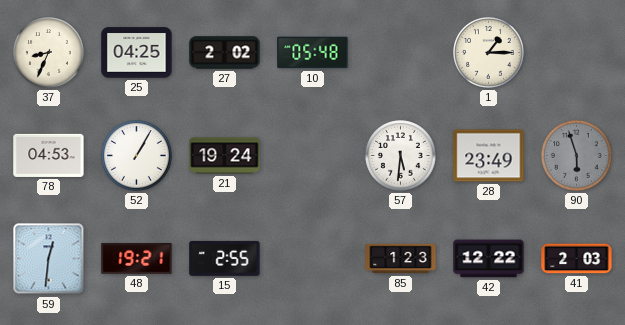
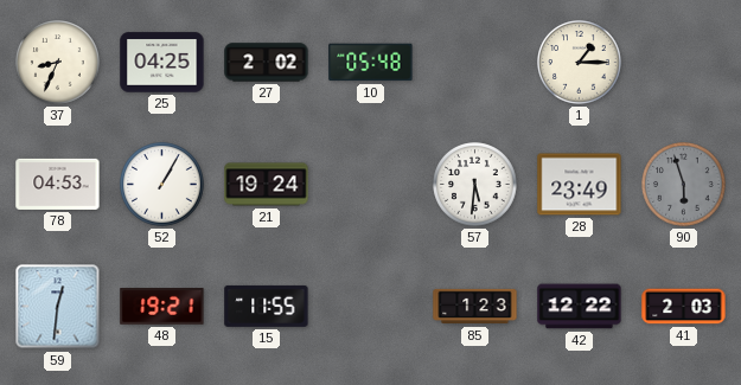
15: 2:55 -> 11:55
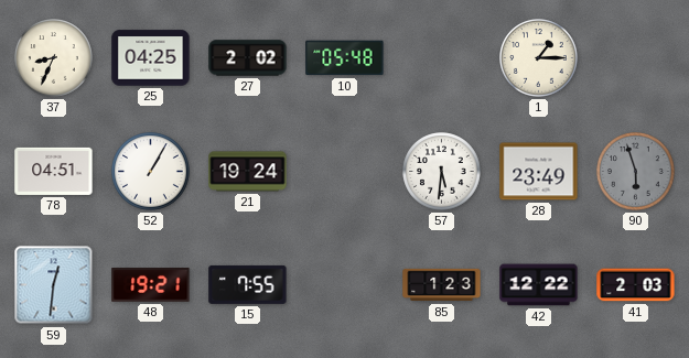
78: 04:53 -> 04:51
15: 11:55 -> 7:55
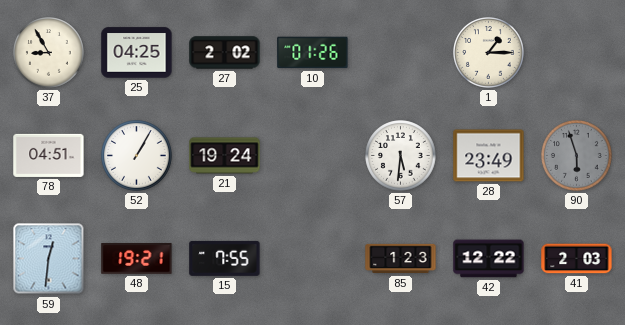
37: 8:34 -> 8:55
10: 05:48 -> 01:26
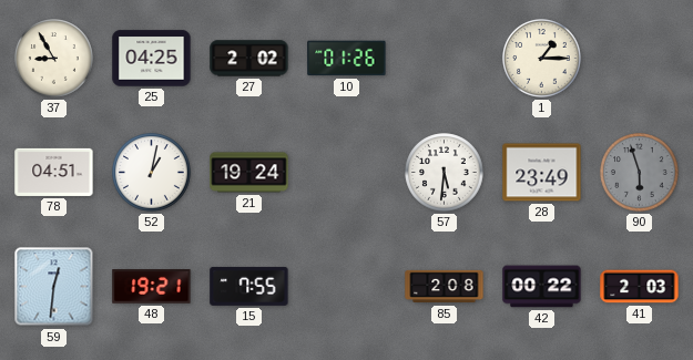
52: 1:05 -> 1:02
85: 1:23 -> 2:08
42: 12:22 -> 00:22
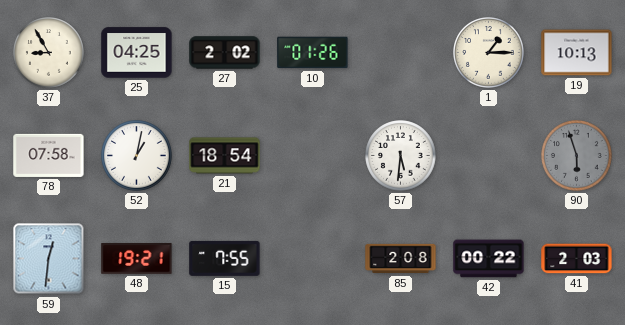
19: none -> 10:13
78: 04:51 -> 07:58
21: 19:24 -> 18:54
28: 23:49 -> none
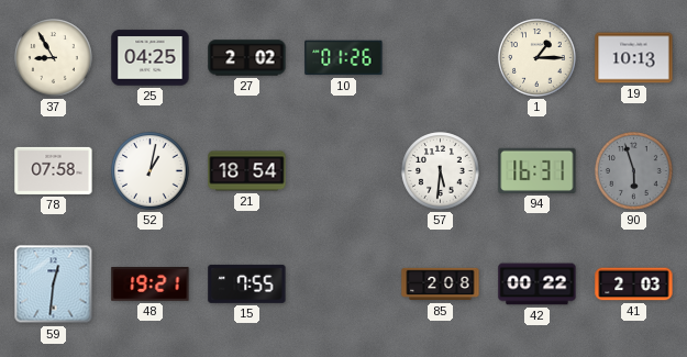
94: none -> 16:31
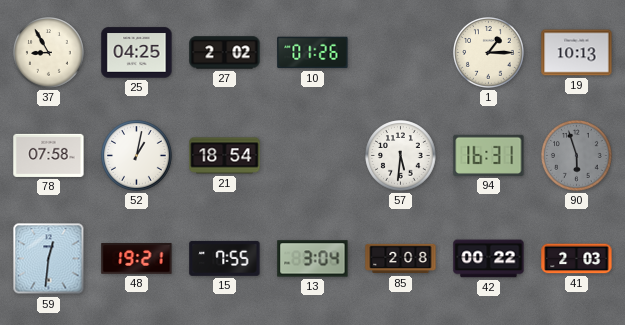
13: none -> 3:04
